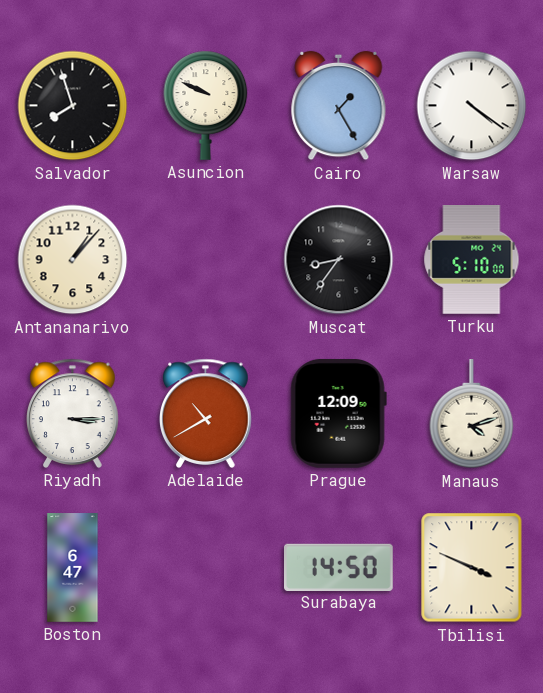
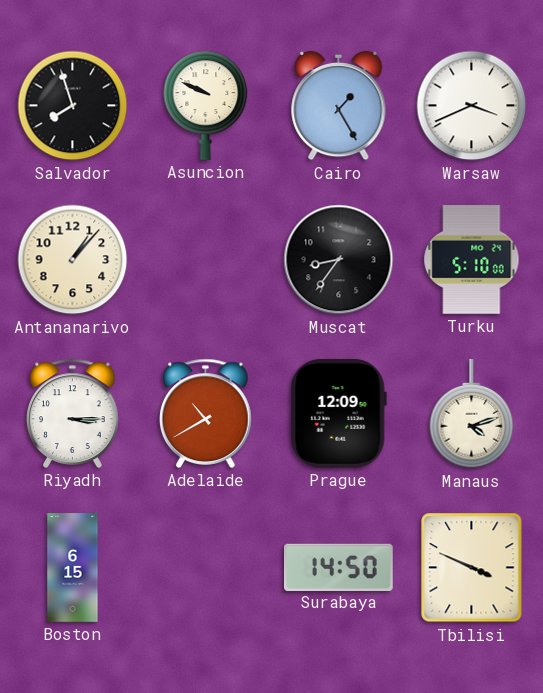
Warsaw: 4:21 -> 3:41
Boston: 6:47 -> 6:15
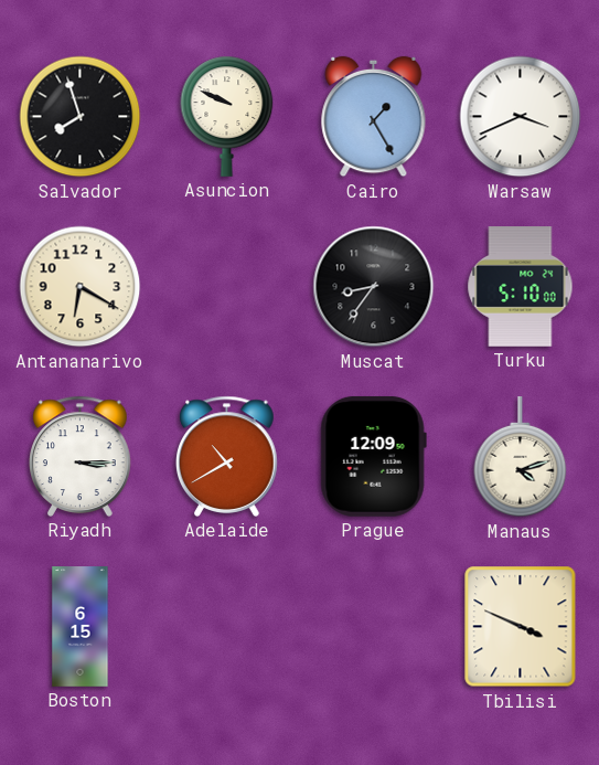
Antananarivo: 1:07 -> 6:20
Surabaya: 14:50 -> none
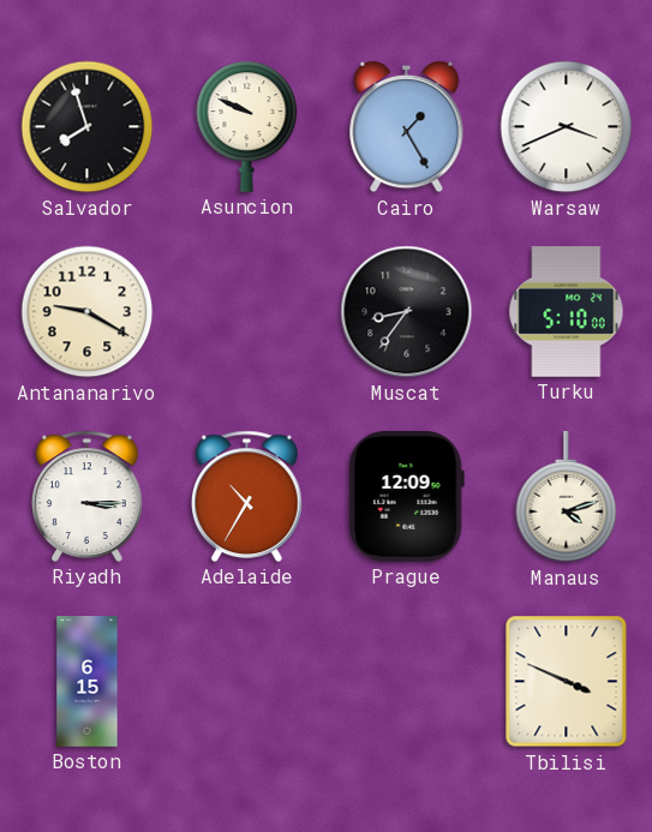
Antananarivo: 6:20 -> 9:20
Adelaide: 10:40 -> 10:35
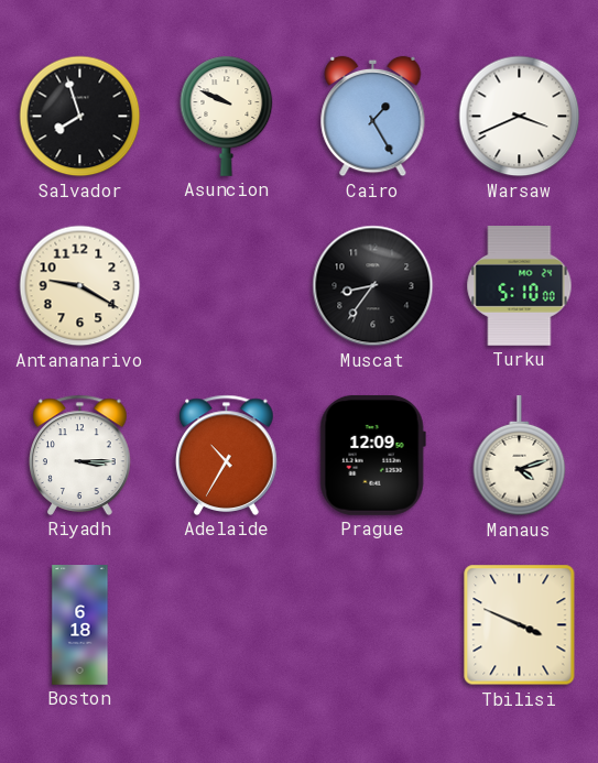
Boston: 6:15 -> 6:18
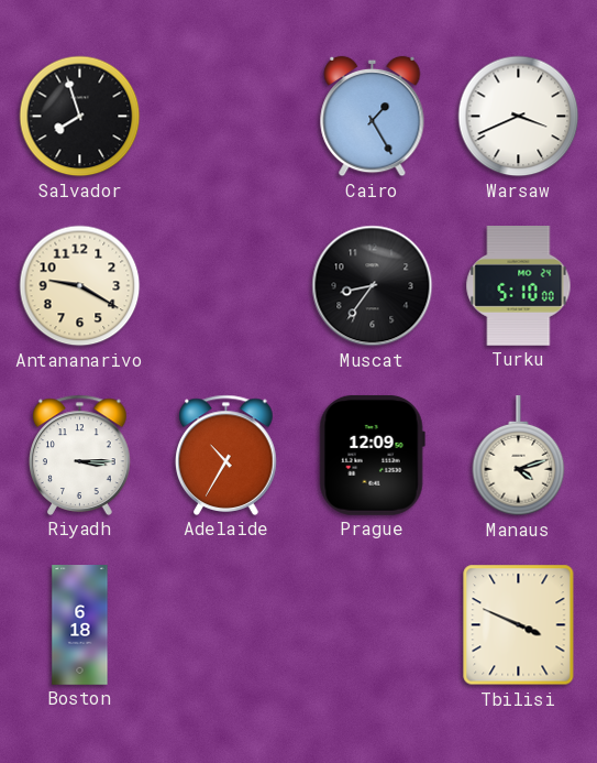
Asuncion: 9:49 -> none
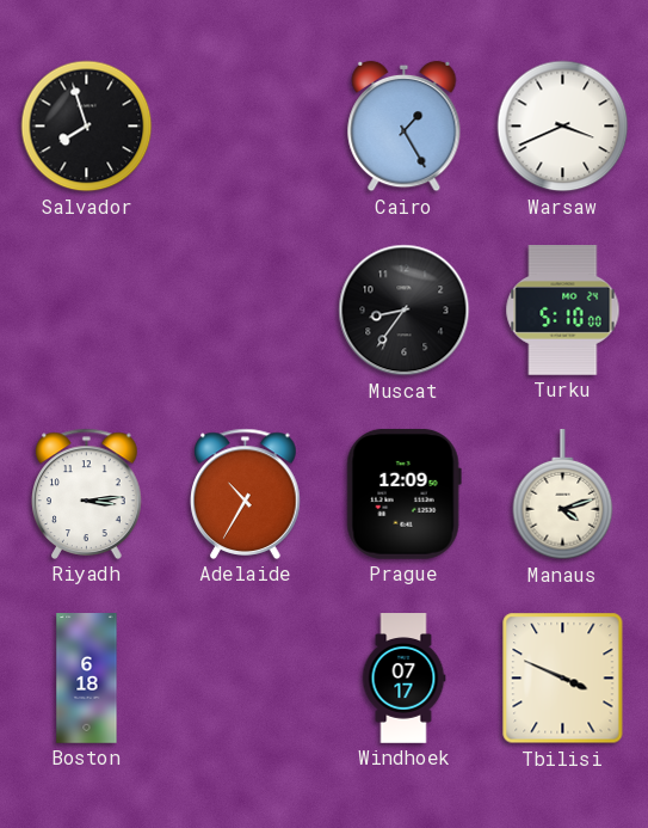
Antananarivo: 9:20 -> none
Riyadh: 3:15 -> 3:14
Windhoek: none -> 07:17
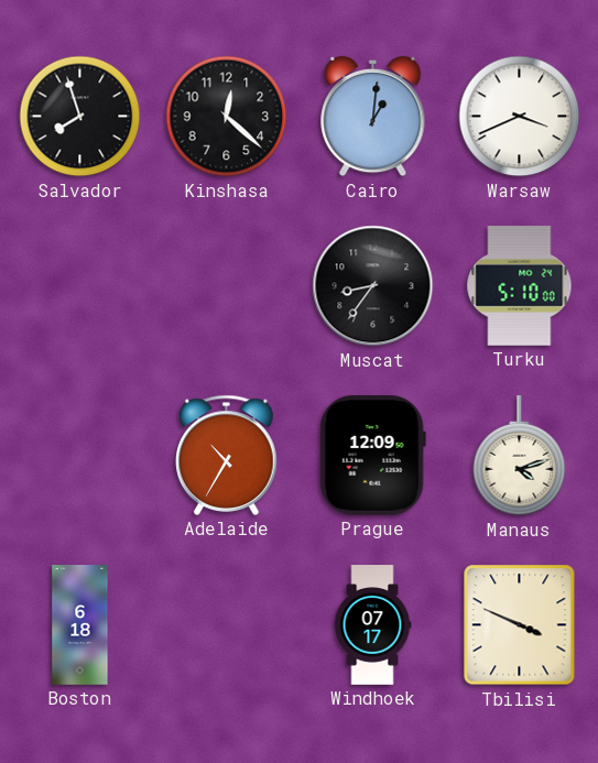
Kinshasa: none -> 12:22
Cairo: 1:25 -> 1:01
Riyadh: 3:14 -> none
